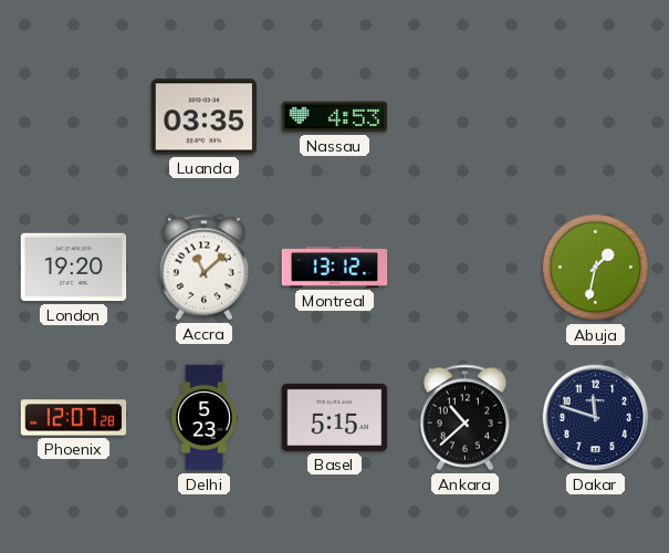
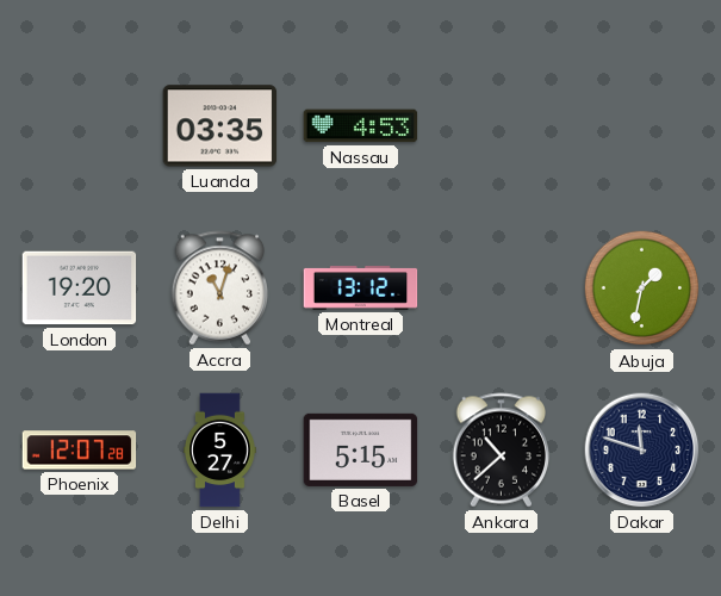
Accra: 11:08 -> 11:03
Delhi: 5:23 -> 5:27
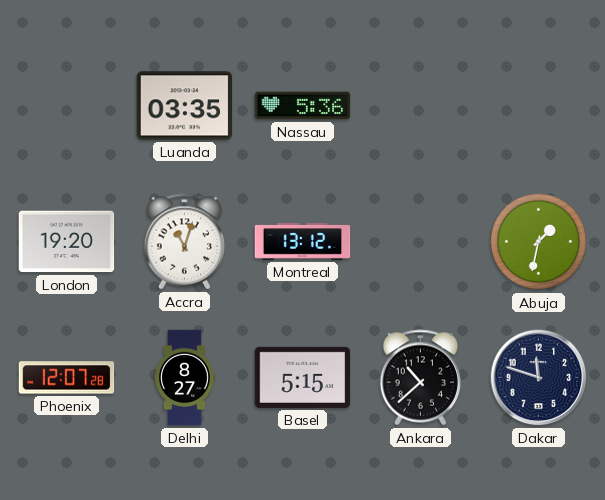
Nassau: 4:53 -> 5:36
Delhi: 5:27 -> 8:27
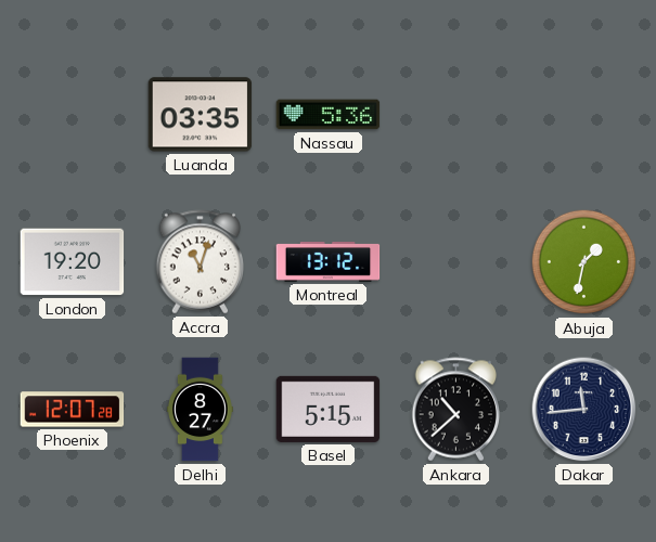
Dakar: 11:48 -> 11:44
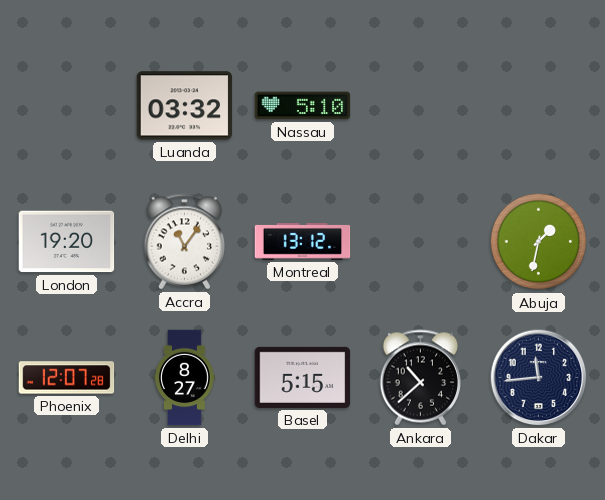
Luanda: 03:35 -> 03:32
Nassau: 5:36 -> 5:10
Accra: 11:03 -> 11:06
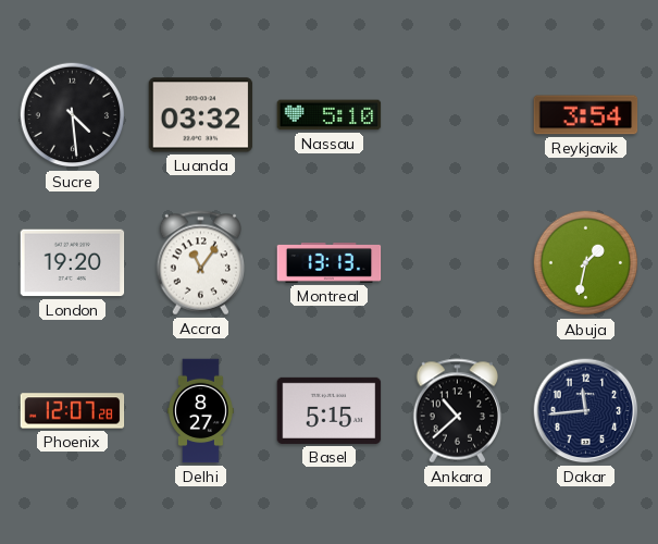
Sucre: none -> 4:29
Reykjavik: none -> 3:54
Montreal: 13:12 -> 13:13
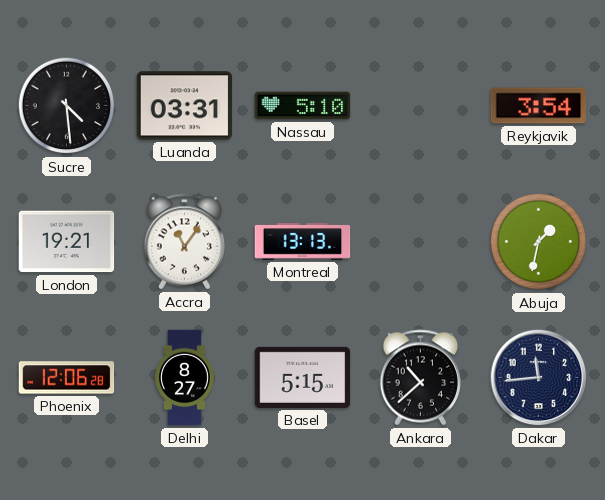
Luanda: 03:32 -> 03:31
London: 19:20 -> 19:21
Phoenix: 12:07 -> 12:06
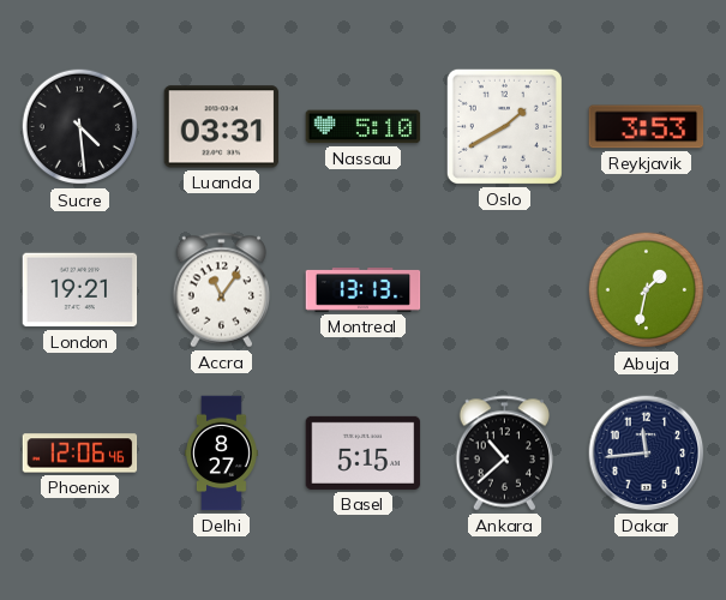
Oslo: none -> 1:40
Reykjavik: 3:54 -> 3:53
Phoenix: 12:06:28 -> 12:06:46
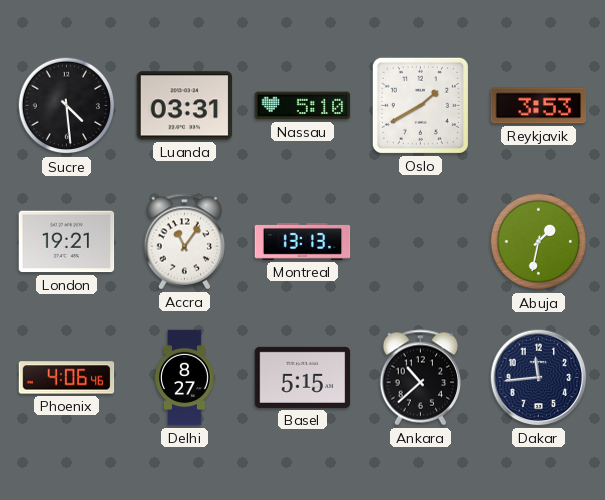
Phoenix: 12:06 -> 4:06
